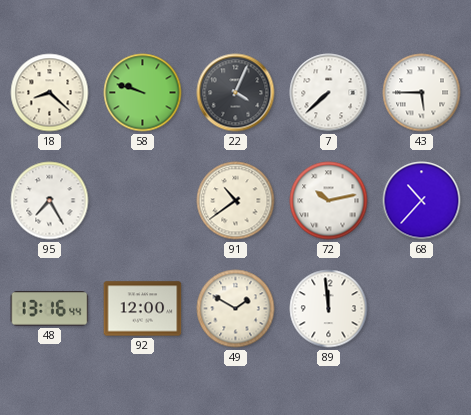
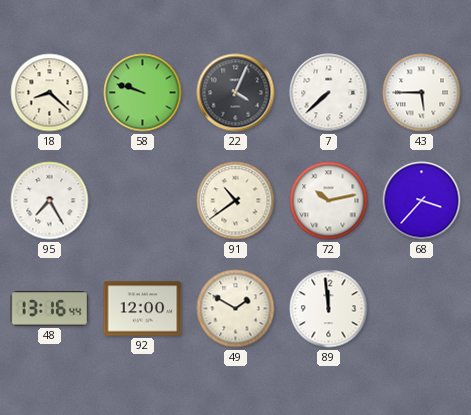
68: 10:37 -> 3:37
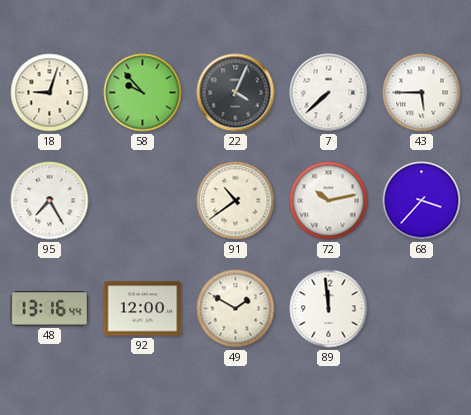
18: 8:22 -> 9:03
58: 9:48 -> 9:53
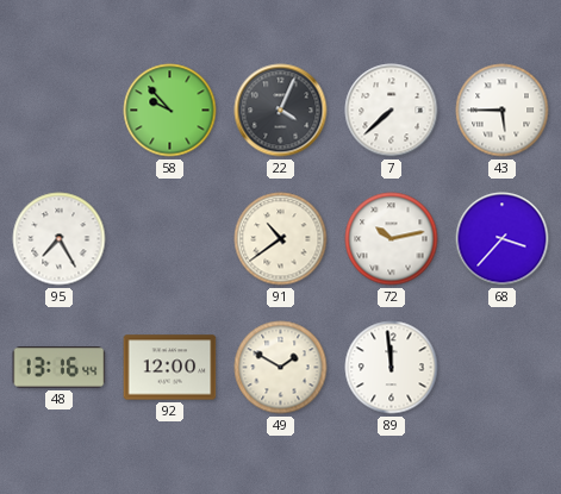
18: 9:03 -> none
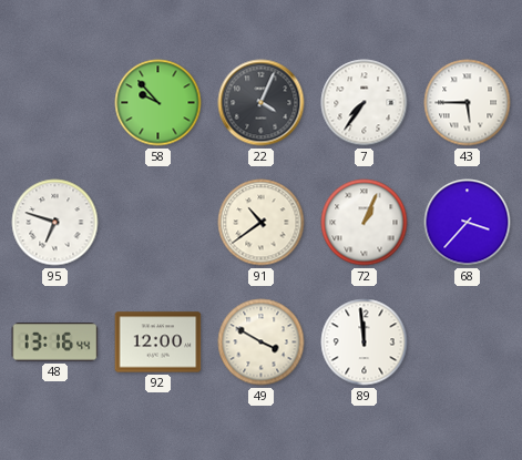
7: 7:38 -> 7:36
95: 7:25 -> 6:48
72: 10:13 -> 1:04
49: 1:50 -> 3:50
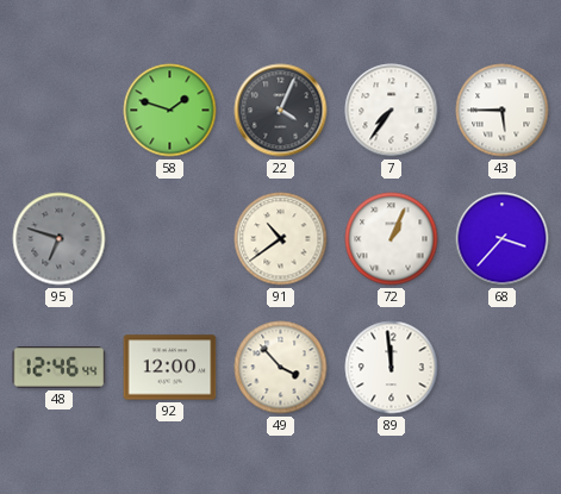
58: 9:53 -> 1:48
95 dial: white -> grey
48: 13:16 -> 12:46
49: 3:50 -> 3:53
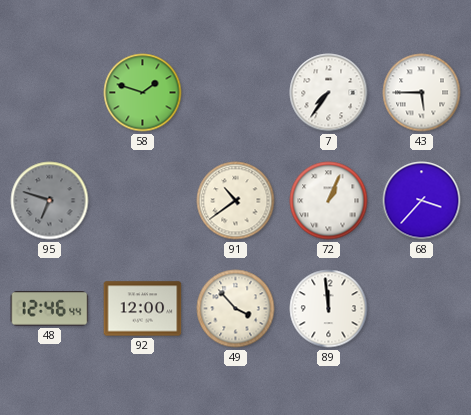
22: 4:04 -> none
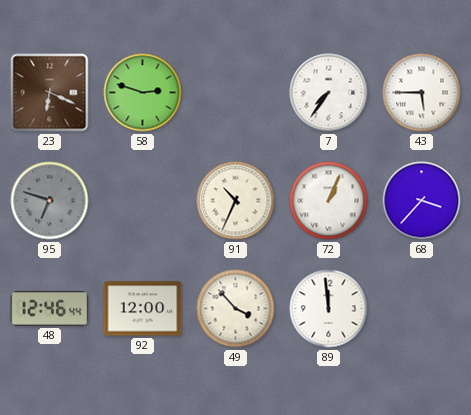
23: none -> 6:19
58: 1:48 -> 2:48
91: 10:39 -> 10:34
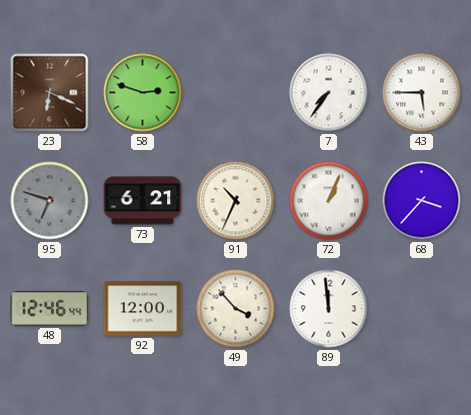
73: none -> 6:21
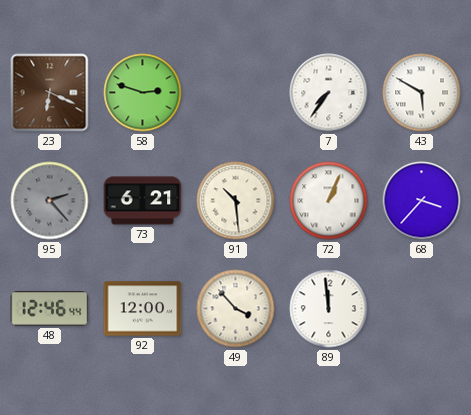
43: 5:45 -> 5:50
95: 6:48 -> 2:23
91: 10:34 -> 10:29
